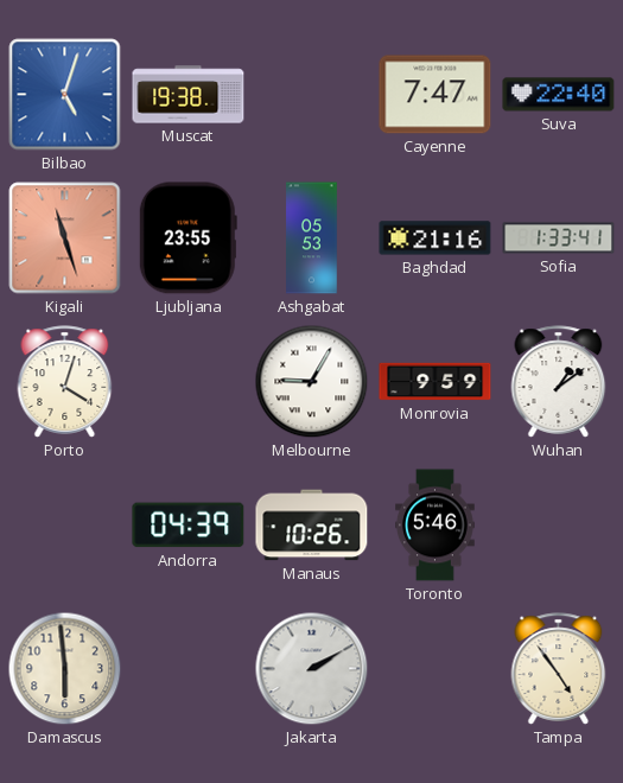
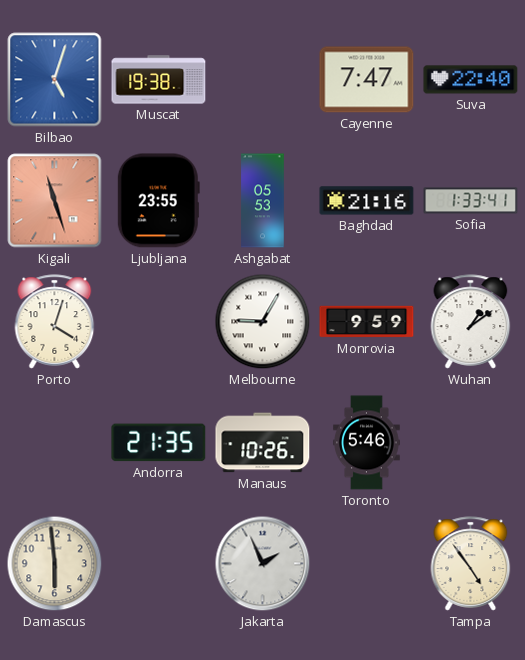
Andorra: 04:39 -> 21:35
Jakarta: 2:10 -> 1:56
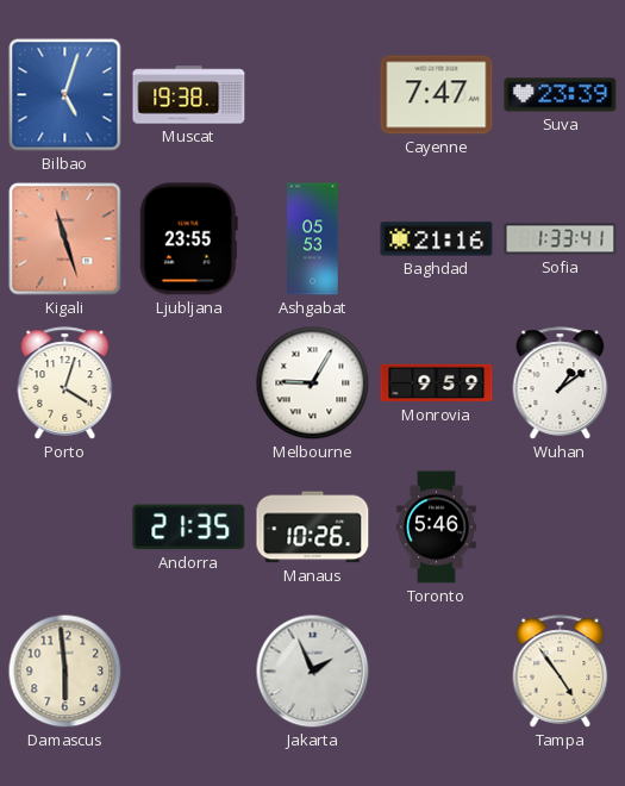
Suva: 22:40 -> 23:39
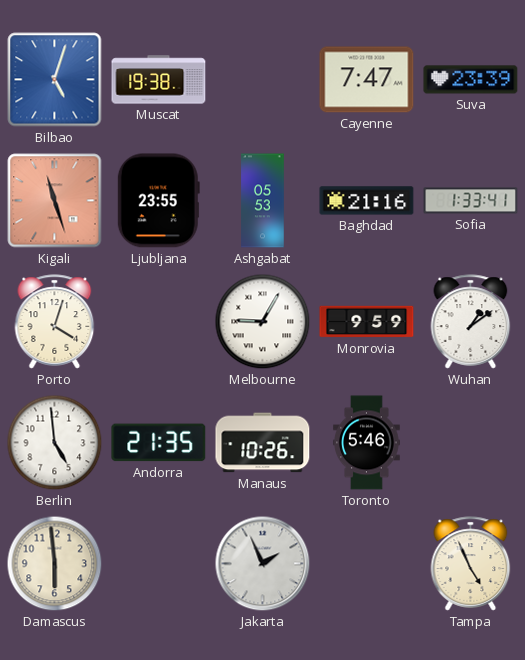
Berlin: none -> 4:59
Tampa: 4:54 -> 4:56
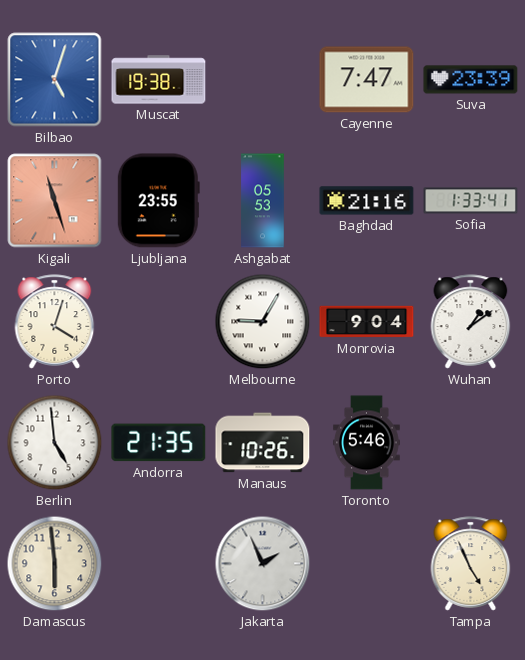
Monrovia: 9:59 -> 9:04
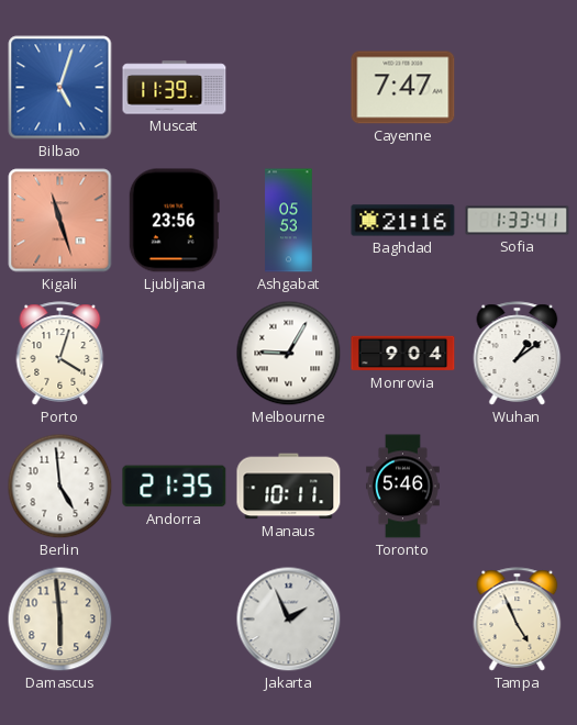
Muscat: 19:38 -> 11:39
Suva: 23:39 -> none
Ljubljana: 23:55 -> 23:56
Manaus: 10:26 -> 10:11
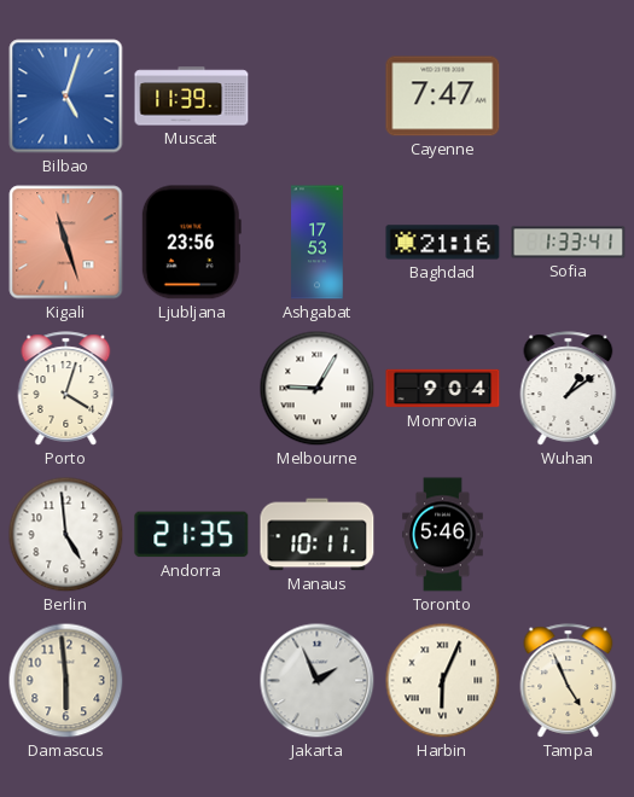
Ashgabat: 05:53 -> 17:53
Harbin: none -> 6:04
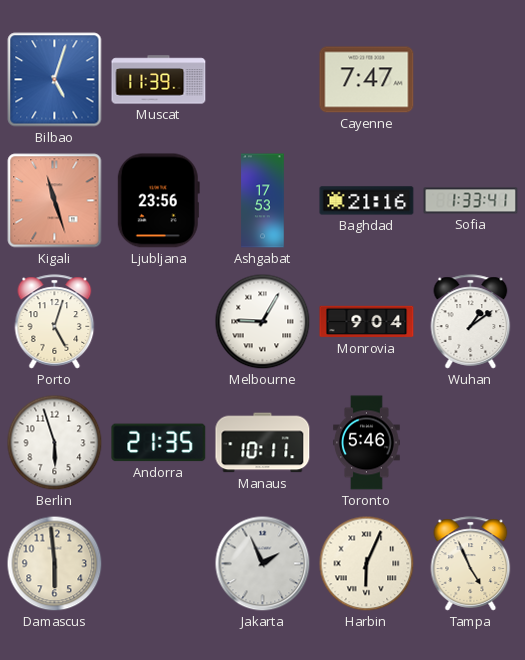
Porto: 4:03 -> 5:03
Berlin: 4:59 -> 5:57
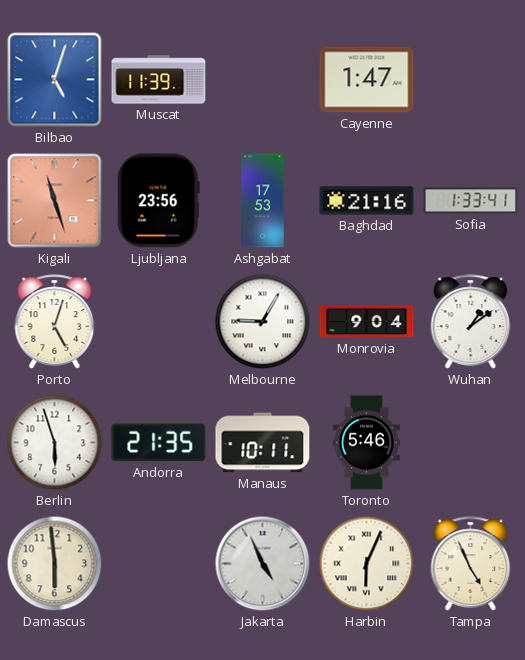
Cayenne: 7:47 -> 1:47
Jakarta: 1:56 -> 4:56
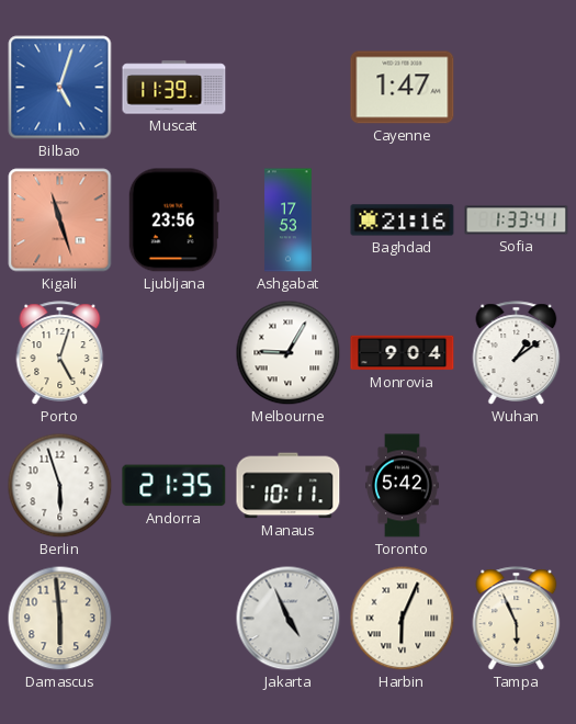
Toronto: 5:46 -> 5:42
Tampa: 4:56 -> 5:56
